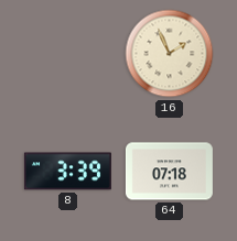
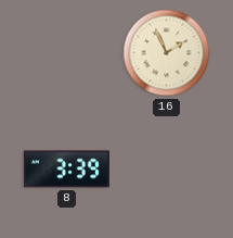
64: 07:18 -> none
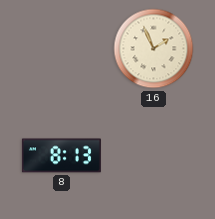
8: 3:39 -> 8:13
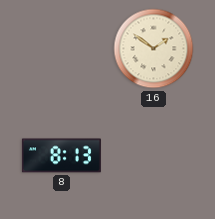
16: 1:56 -> 1:51
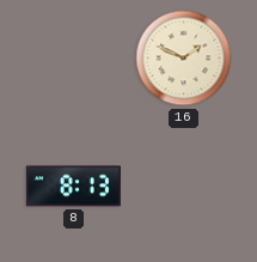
16: 1:51 -> 1:49
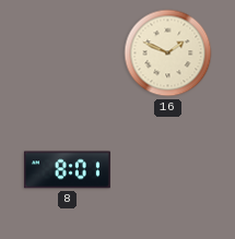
8: 8:13 -> 8:01
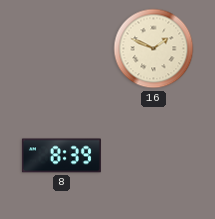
8: 8:01 -> 8:39
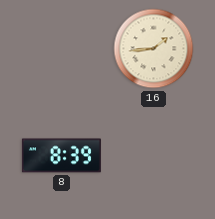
16: 1:49 -> 1:44
